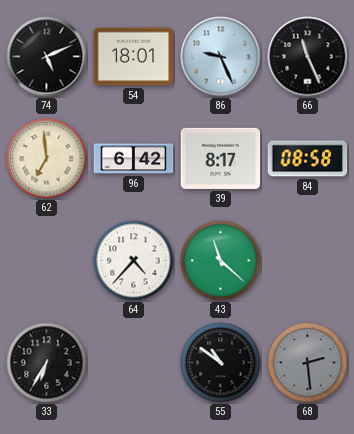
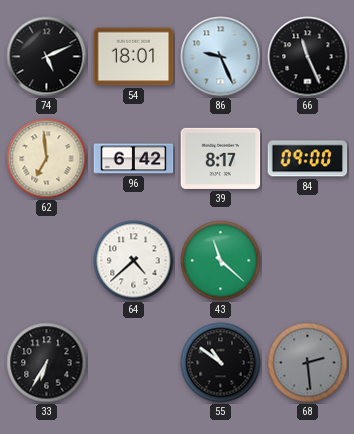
84: 08:58 -> 09:00
64: 4:37 -> 4:38
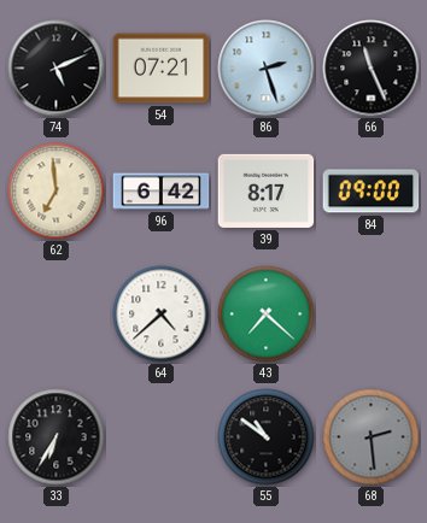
54: 18:01 -> 07:21
86: 9:26 -> 2:27
43: 11:22 -> 7:22
